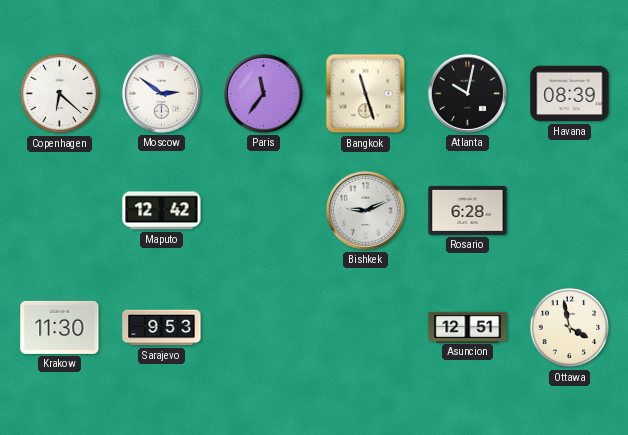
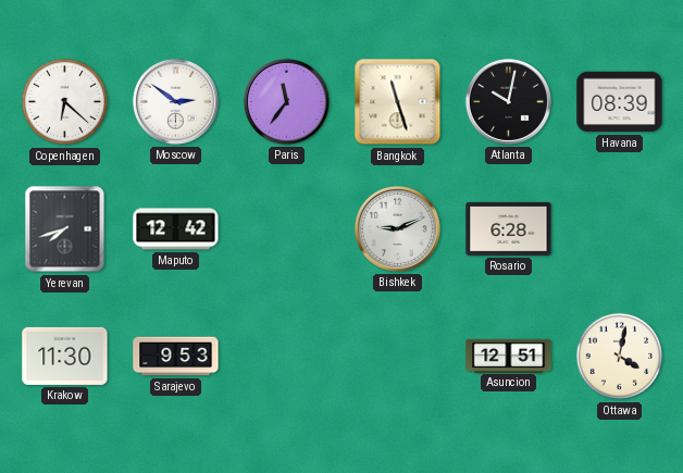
Yerevan: none -> 7:42
Ottawa: 3:58 -> 4:02
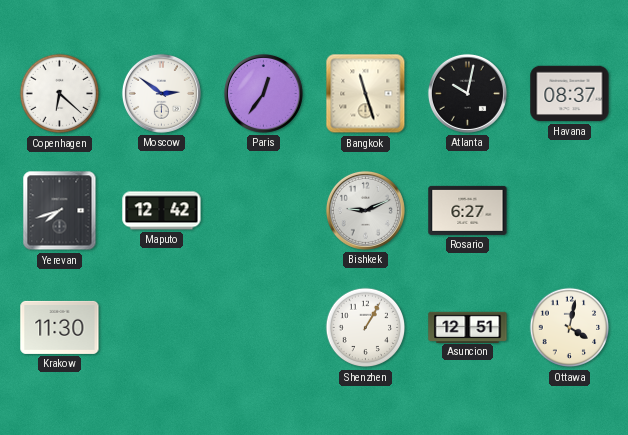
Paris: 11:36 -> 12:36
Havana: 08:39 -> 08:37
Rosario: 6:28 -> 6:27
Sarajevo: 9:53 -> none
Shenzhen: none -> 1:05
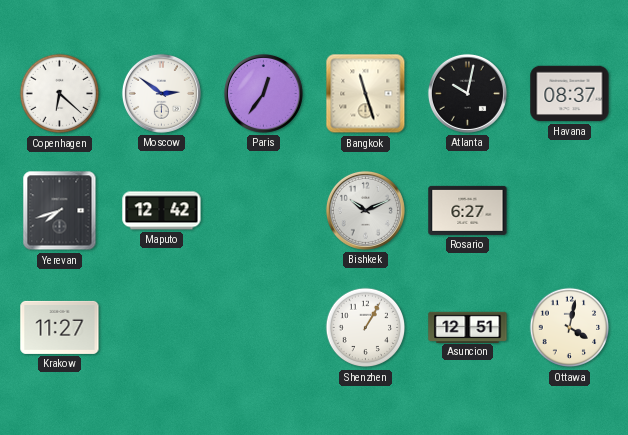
Bishkek: 9:11 -> 10:11
Krakow: 11:30 -> 11:27
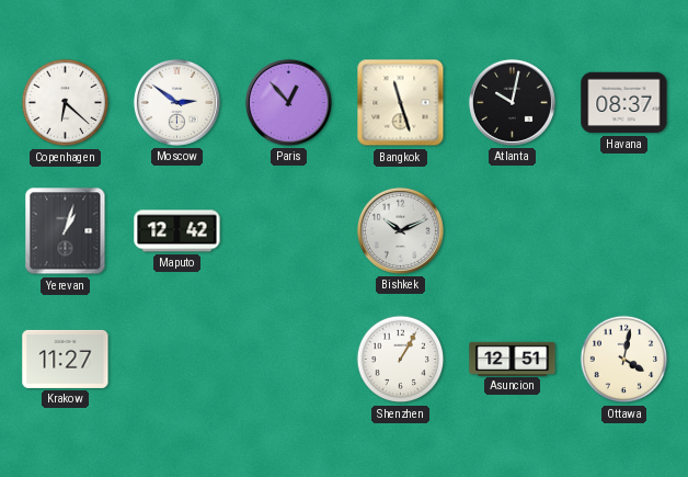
Paris: 12:36 -> 12:53
Yerevan: 7:42 -> 1:03
Rosario: 6:27 -> none
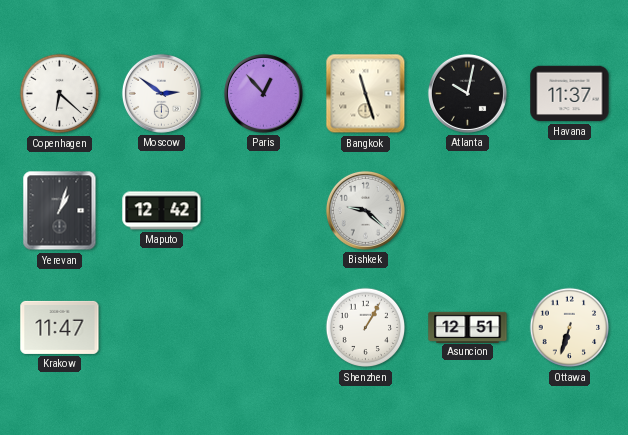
Havana: 08:37 -> 11:37
Bishkek: 10:11 -> 9:22
Krakow: 11:27 -> 11:47
Ottawa: 4:02 -> 6:33
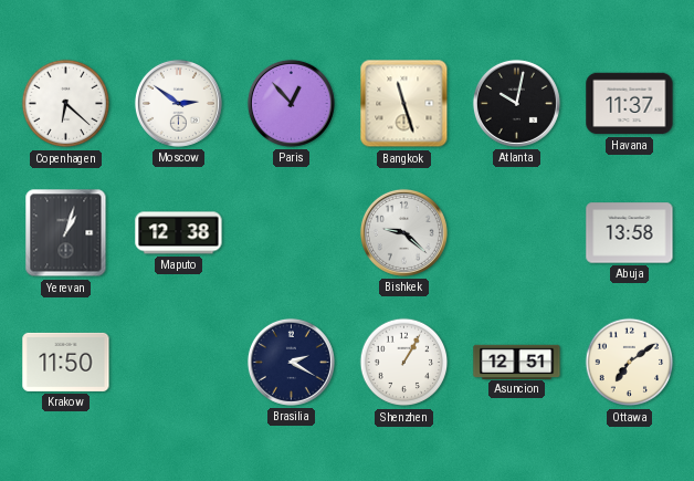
Maputo: 12:42 -> 12:38
Abuja: none -> 13:58
Krakow: 11:47 -> 11:50
Brasilia: none -> 2:20
Ottawa: 6:33 -> 7:09
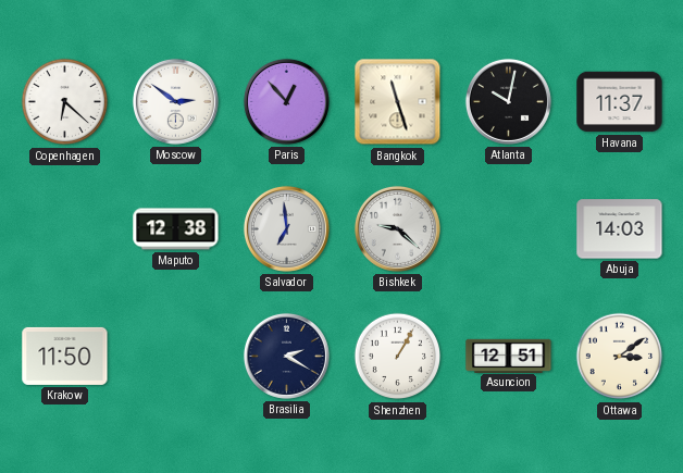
Yerevan: 1:03 -> none
Salvador: none -> 6:59
Abuja: 13:58 -> 14:03
Ottawa: 7:09 -> 3:09
